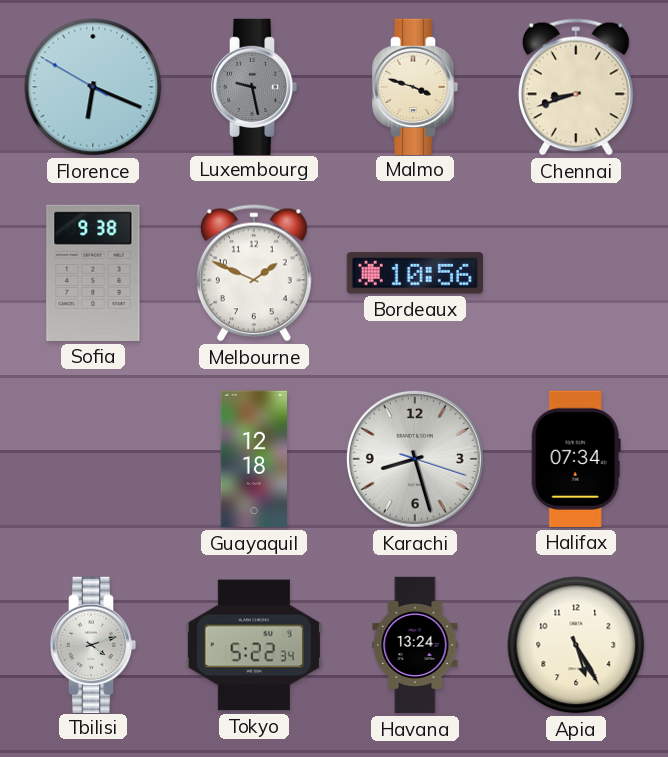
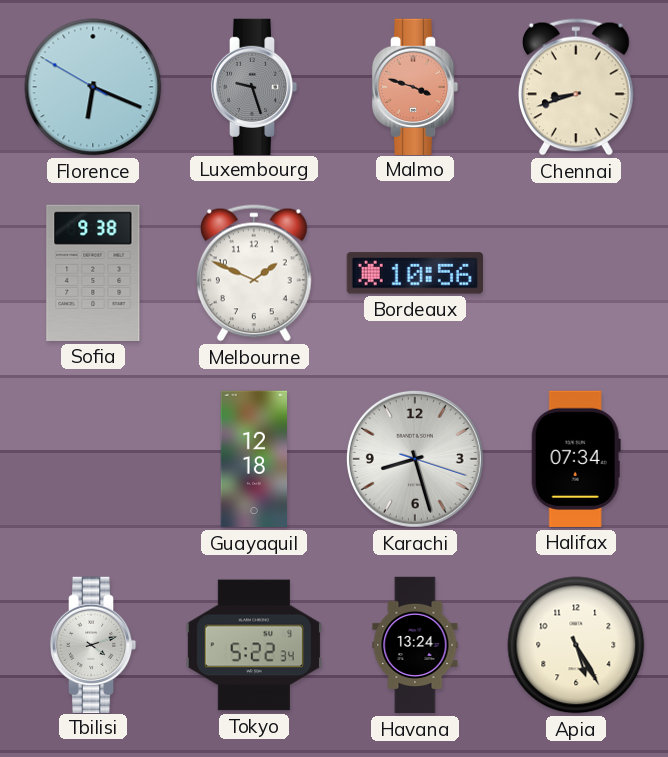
Luxembourg: 9:28 -> 9:27
Malmo dial: cream -> salmon
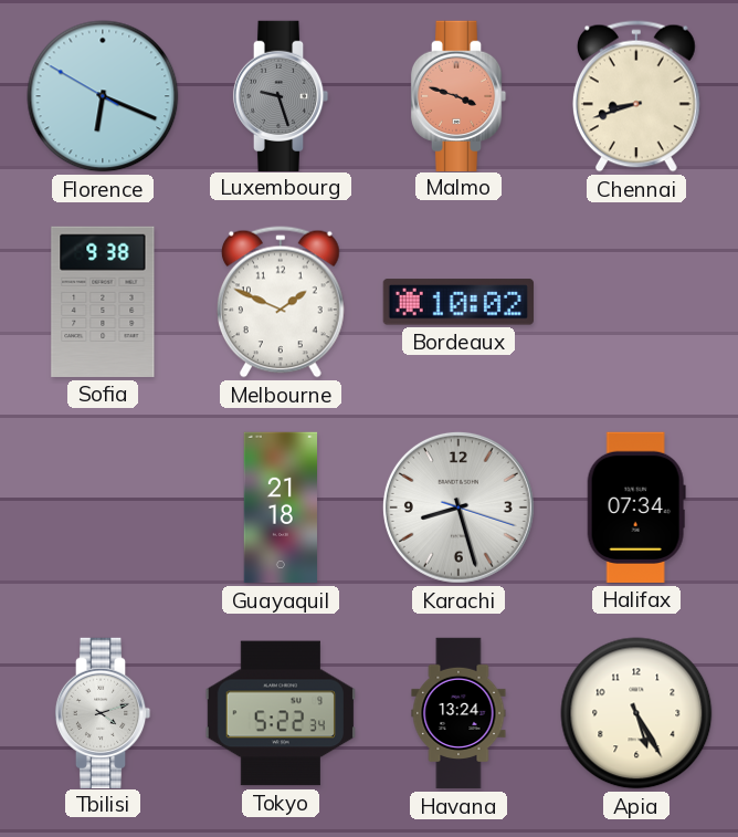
Bordeaux: 10:56 -> 10:02
Guayaquil: 12:18 -> 21:18
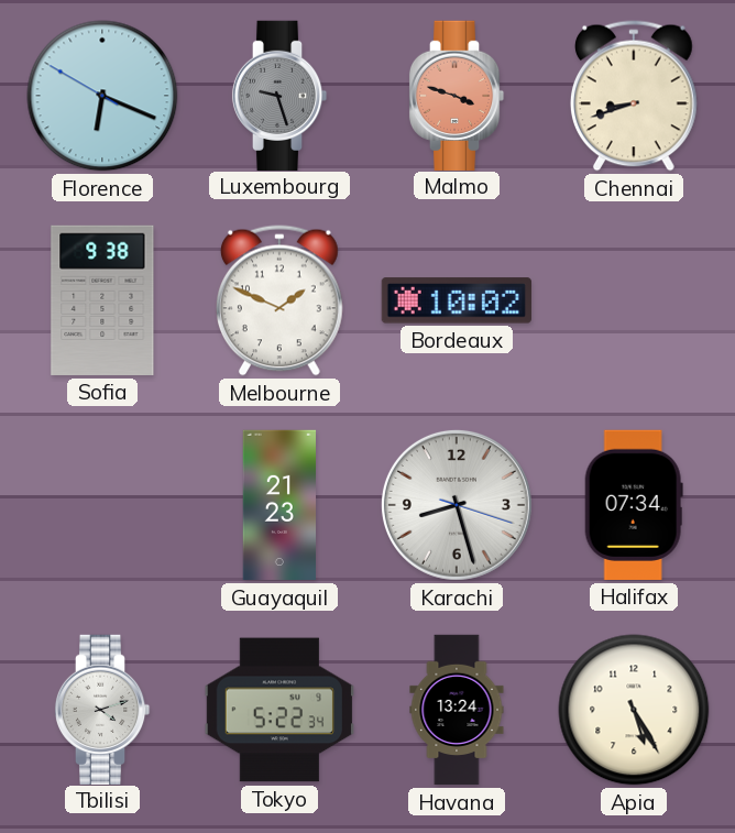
Guayaquil: 21:18 -> 21:23
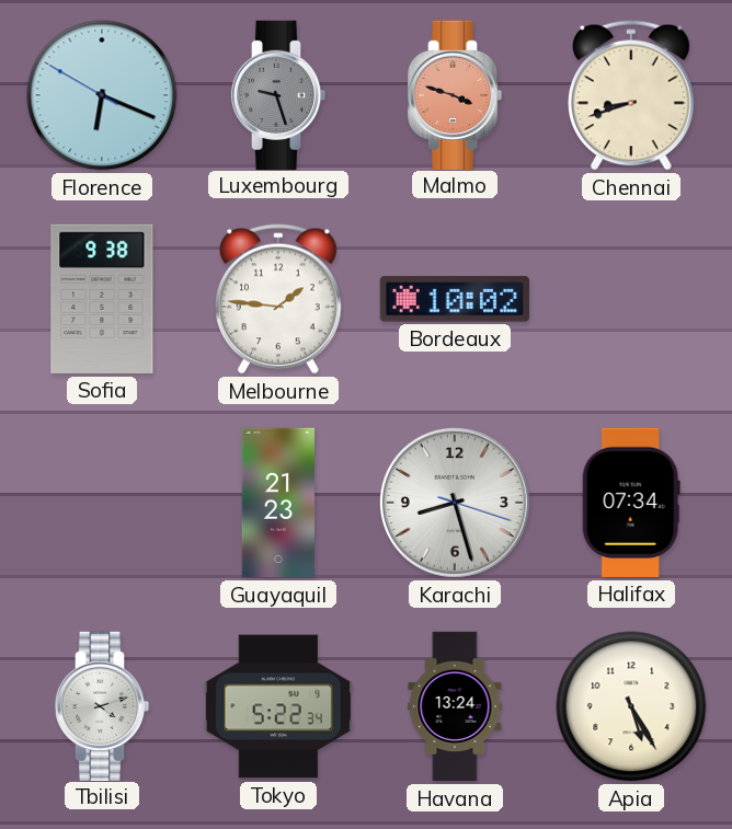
Melbourne: 1:49 -> 1:46
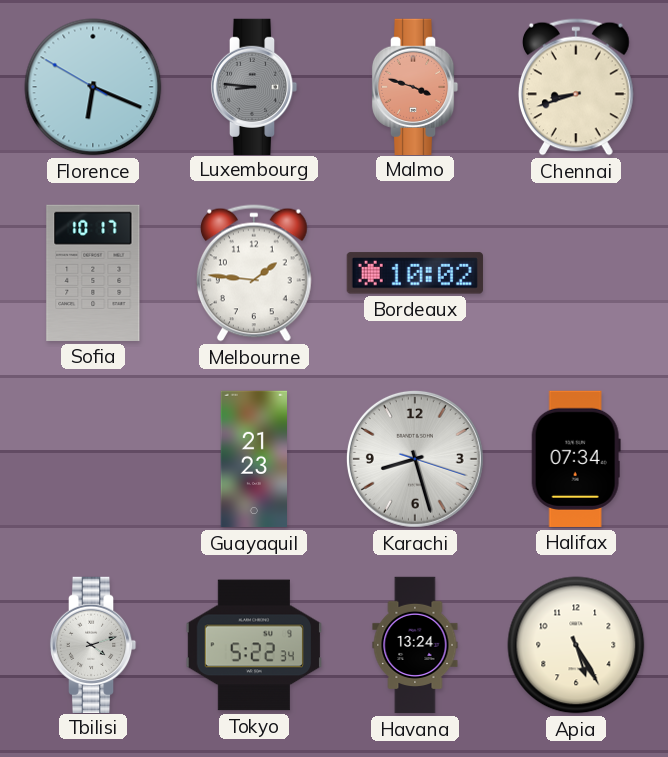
Luxembourg: 9:27 -> 8:46
Sofia: 9:38 -> 10:17
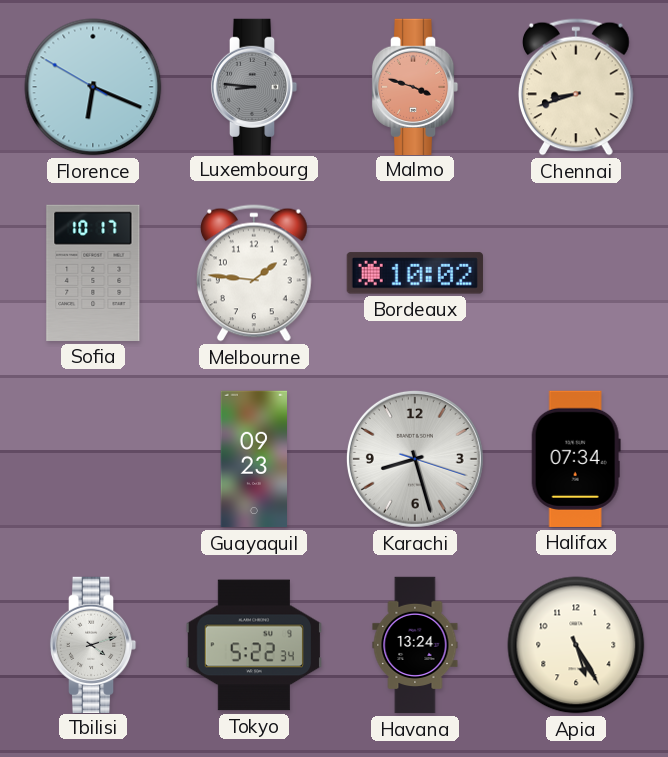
Guayaquil: 21:23 -> 09:23
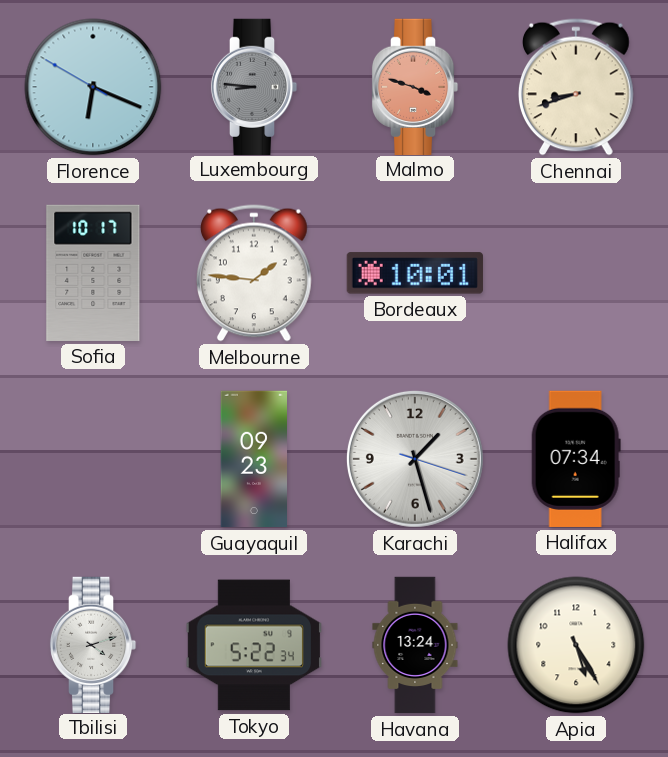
Bordeaux: 10:02 -> 10:01
Karachi: 8:27 -> 1:27
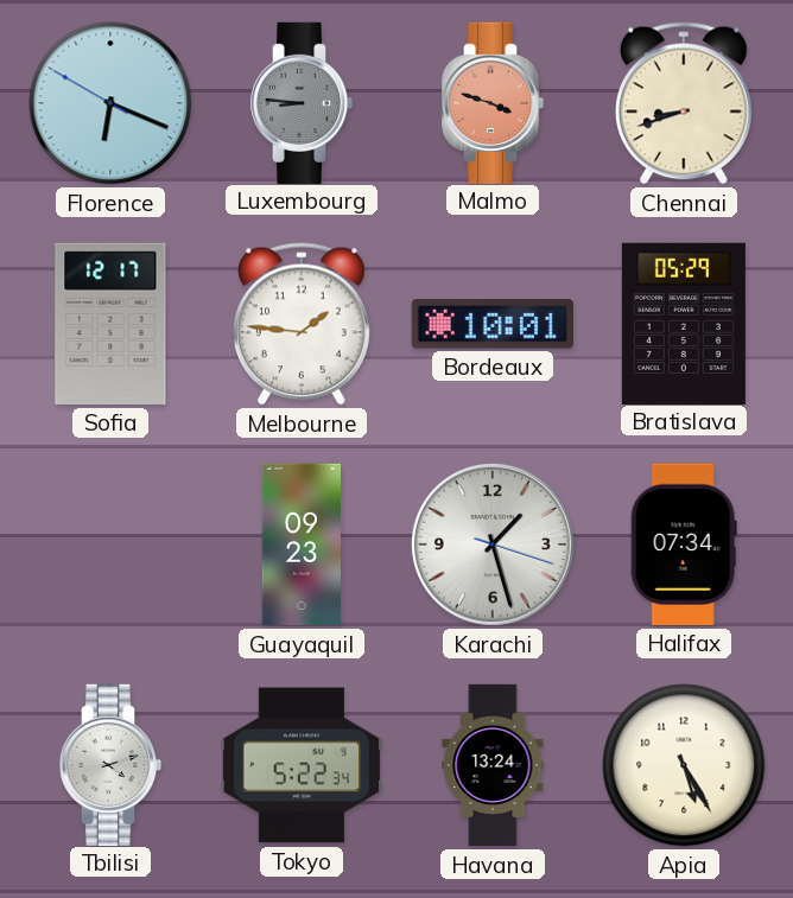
Sofia: 10:17 -> 12:17
Bratislava: none -> 05:29
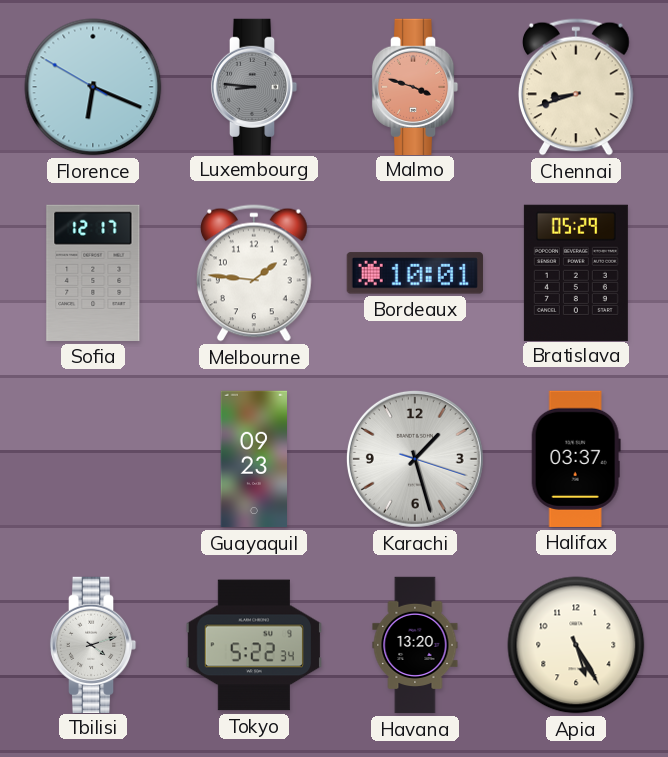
Halifax: 07:34 -> 03:37
Havana: 13:24 -> 13:20
